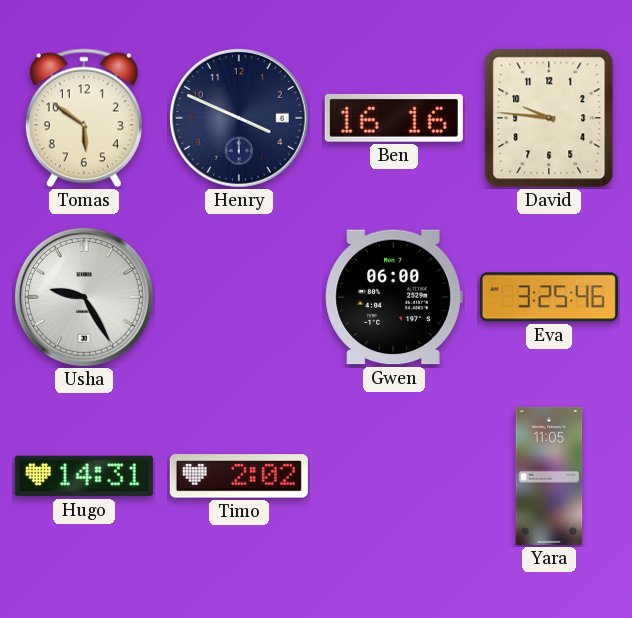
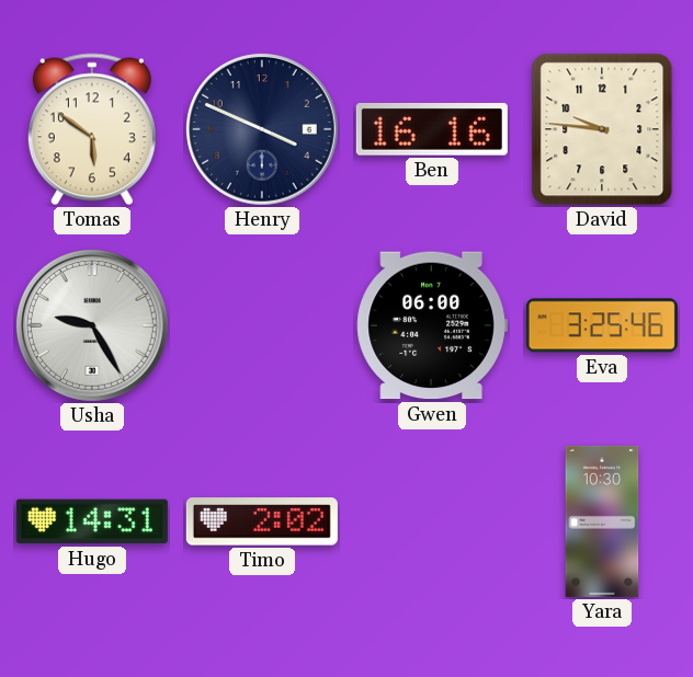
Yara: 11:05 -> 10:30
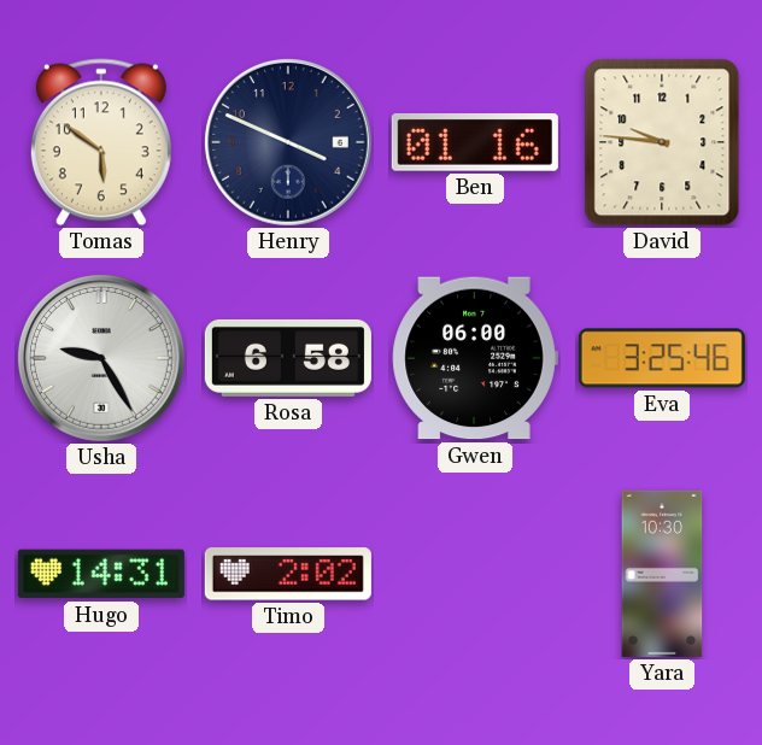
Ben: 16:16 -> 01:16
Rosa: none -> 6:58
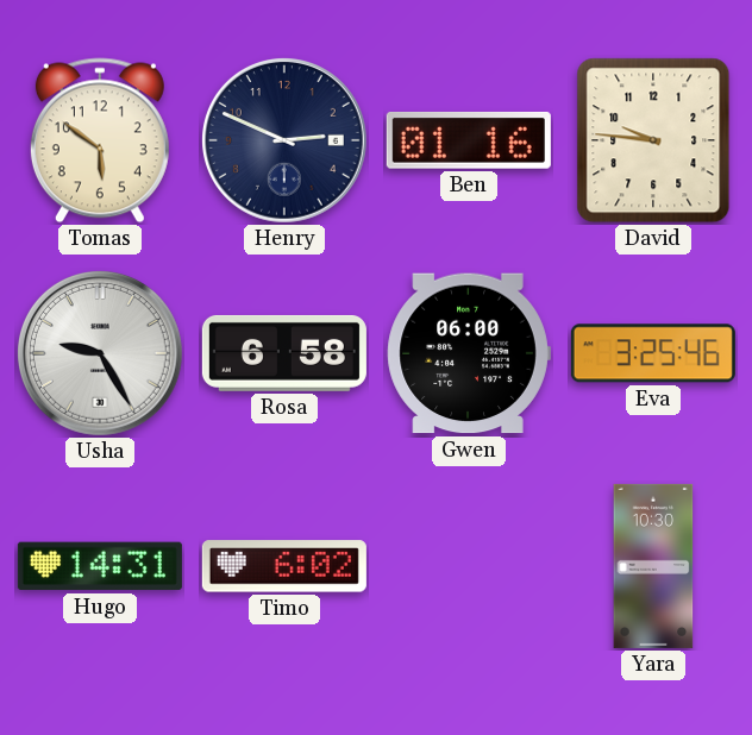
Henry: 3:49 -> 2:49
Timo: 2:02 -> 6:02
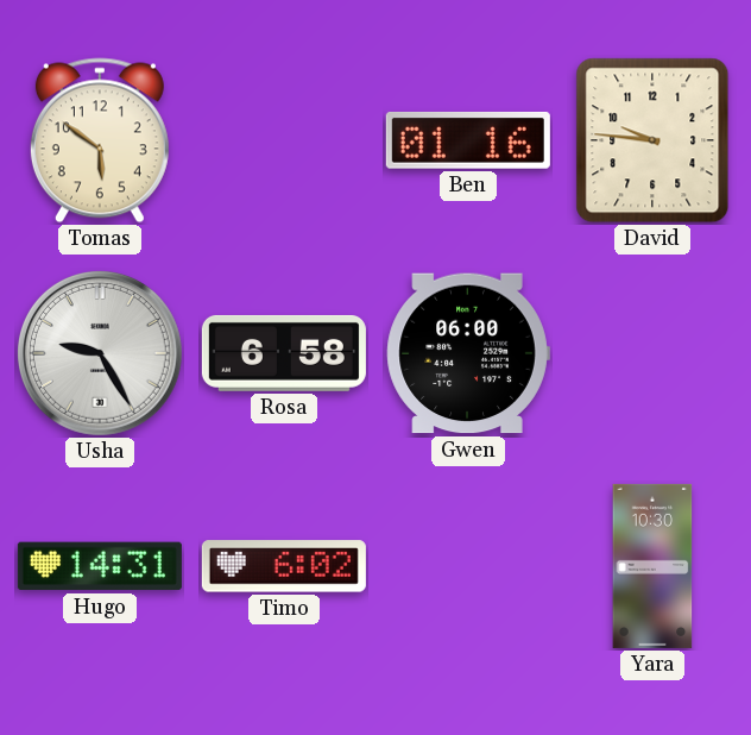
Henry: 2:49 -> none
Eva: 3:25 -> none
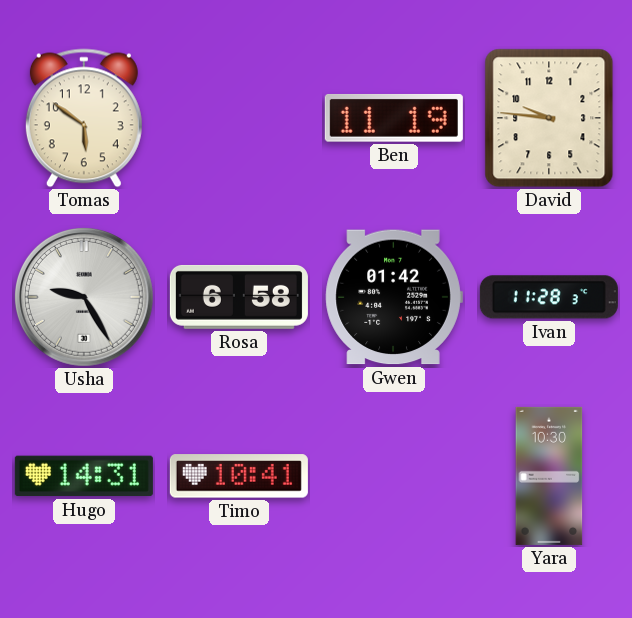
Ben: 01:16 -> 11:19
Gwen: 06:00 -> 01:42
Ivan: none -> 11:28
Timo: 6:02 -> 10:41
